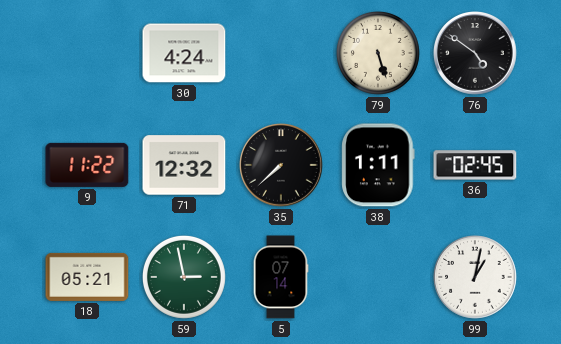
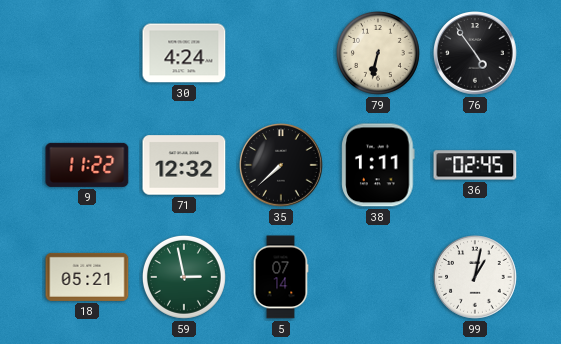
79: 5:27 -> 6:32
76: 4:51 -> 4:54
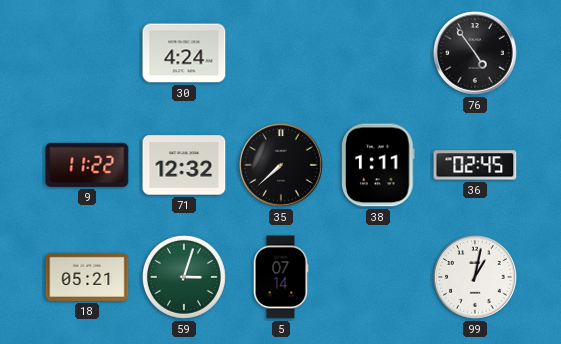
79: 6:32 -> none
59: 2:58 -> 3:03
